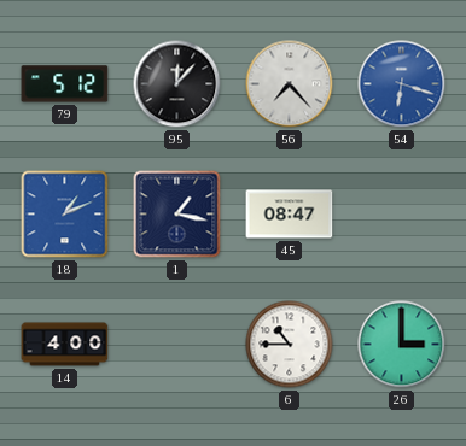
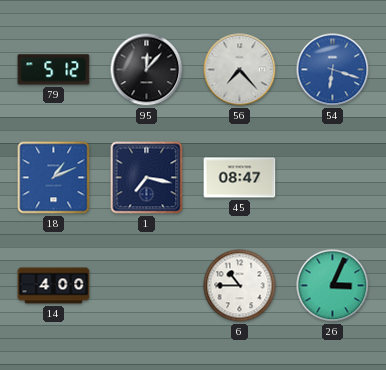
1: 1:17 -> 7:17
26: 3:00 -> 3:04
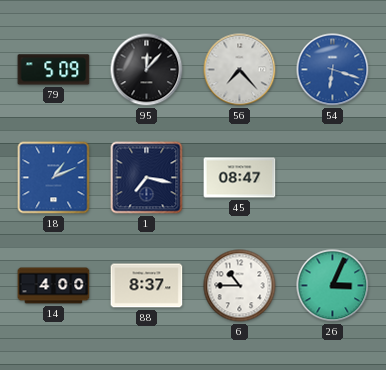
79: 5:12 -> 5:09
88: none -> 8:37
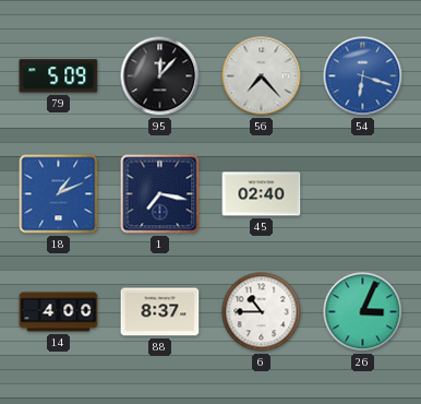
45: 08:47 -> 02:40
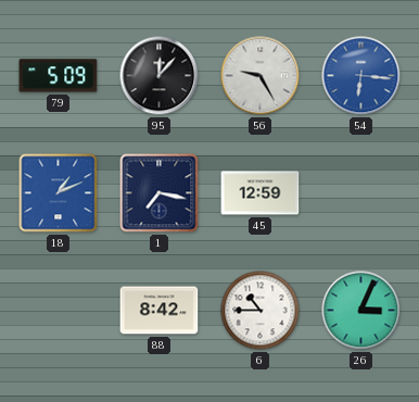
56: 7:23 -> 9:25
54: 6:18 -> 6:16
45: 02:40 -> 12:59
14: 4:00 -> none
88: 8:37 -> 8:42
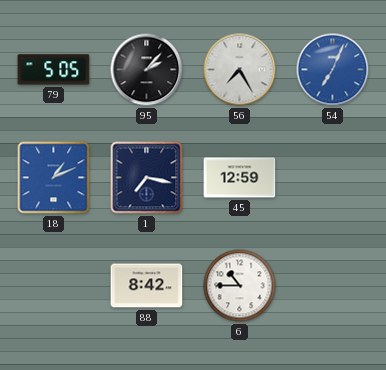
79: 5:09 -> 5:05
95: 12:07 -> 2:07
56: 9:25 -> 7:25
54: 6:16 -> 7:04
26: 3:04 -> none
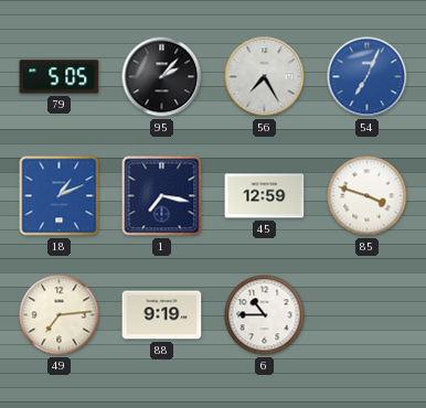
85: none -> 3:48
49: none -> 7:14
88: 8:42 -> 9:19
